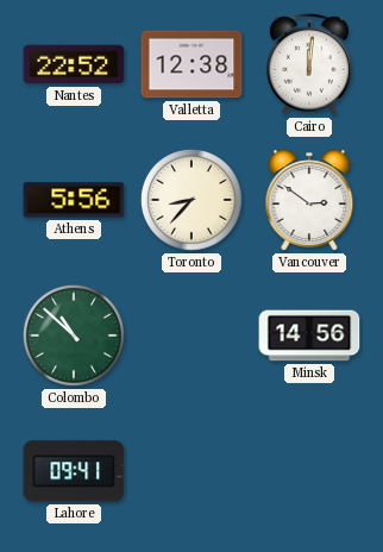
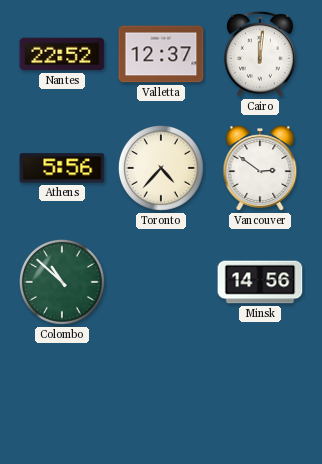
Valletta: 12:38 -> 12:37
Toronto: 8:37 -> 4:37
Lahore: 09:41 -> none
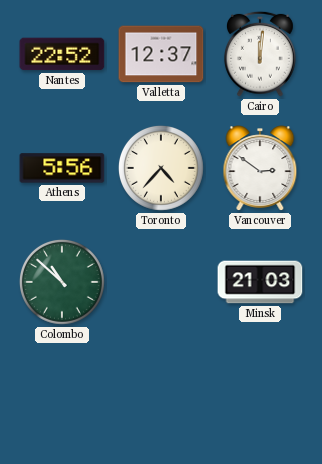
Minsk: 14:56 -> 21:03
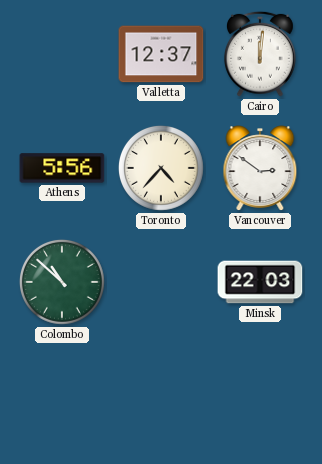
Nantes: 22:52 -> none
Minsk: 21:03 -> 22:03
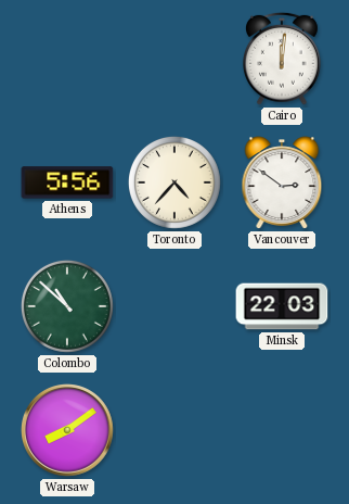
Valletta: 12:37 -> none
Warsaw: none -> 8:09
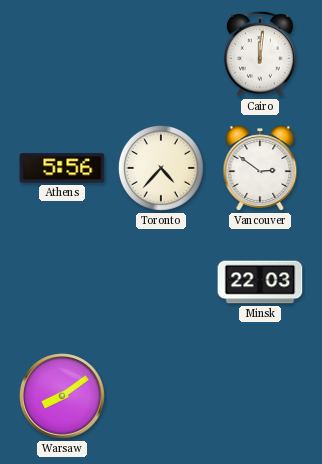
Colombo: 10:52 -> none
